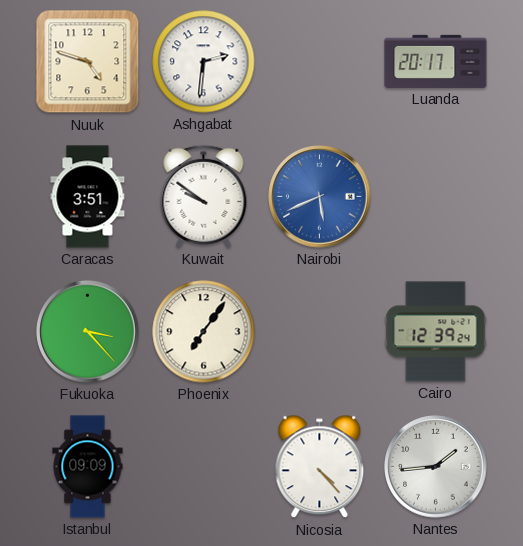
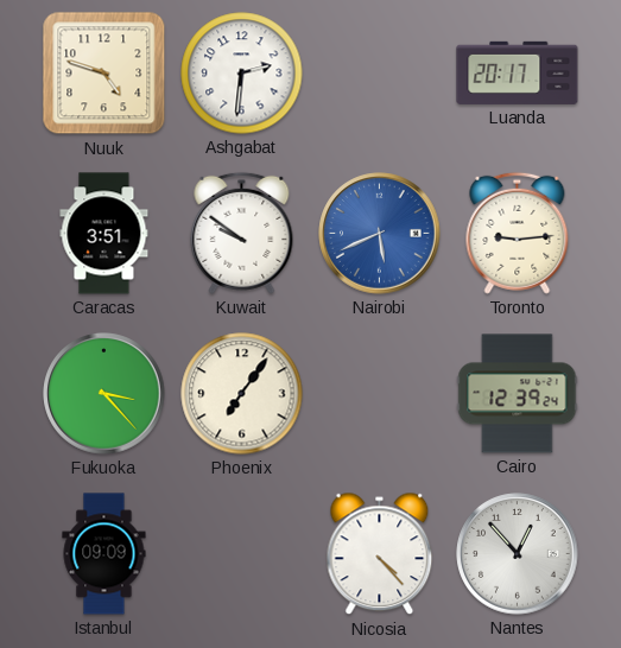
Toronto: none -> 9:14
Nantes: 1:44 -> 12:53
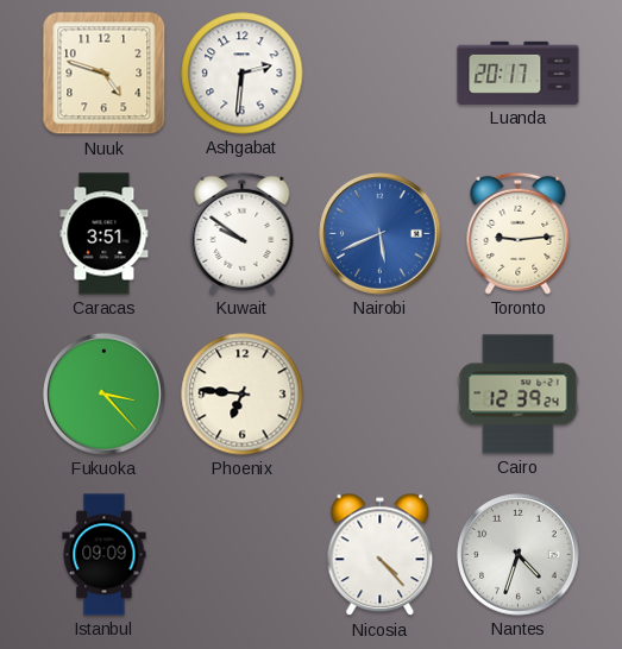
Phoenix: 7:06 -> 6:46
Nantes: 12:53 -> 4:33
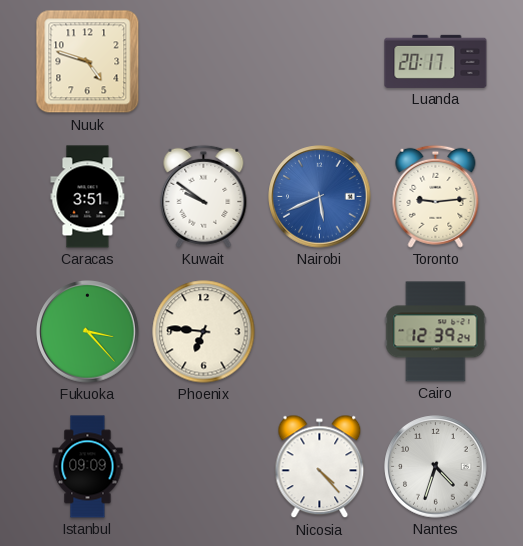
Ashgabat: 2:31 -> none
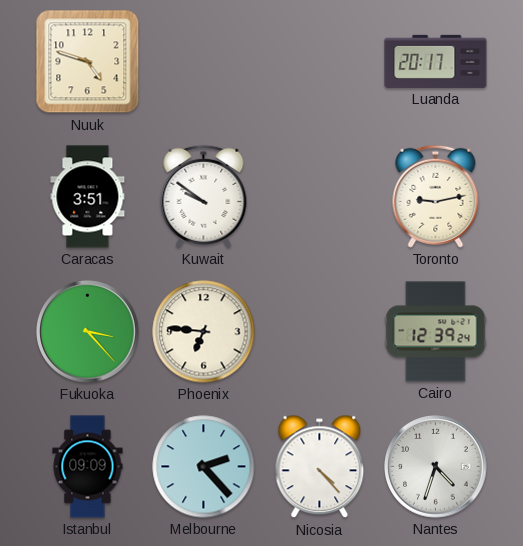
Nairobi: 5:41 -> none
Toronto: 9:14 -> 9:13
Melbourne: none -> 2:23
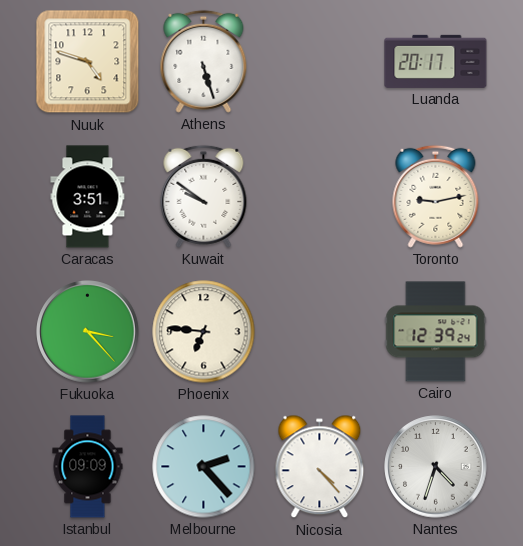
Athens: none -> 5:27
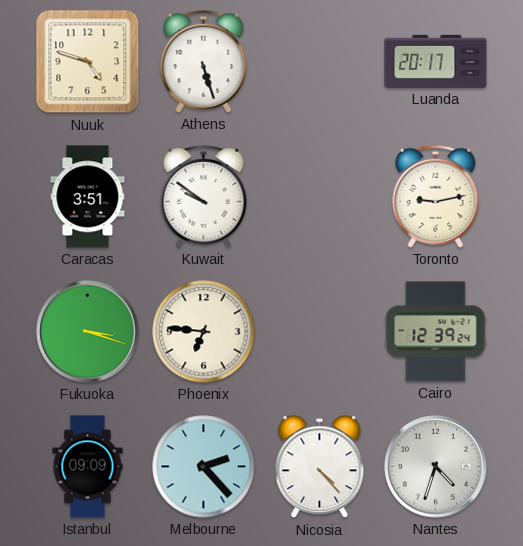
Fukuoka: 3:23 -> 3:18
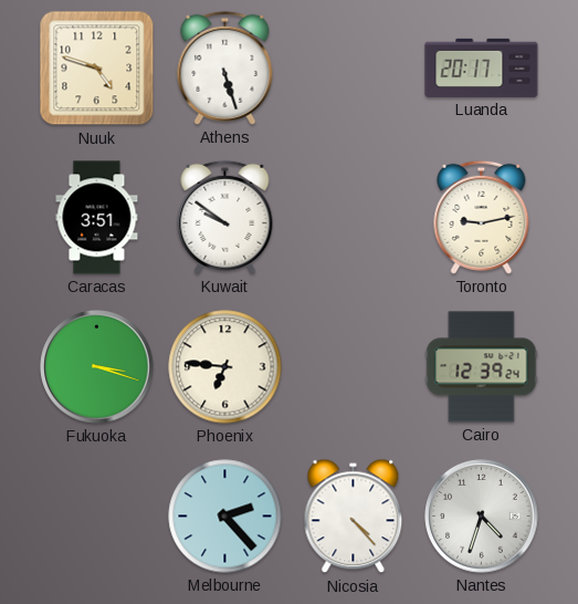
Istanbul: 09:09 -> none
